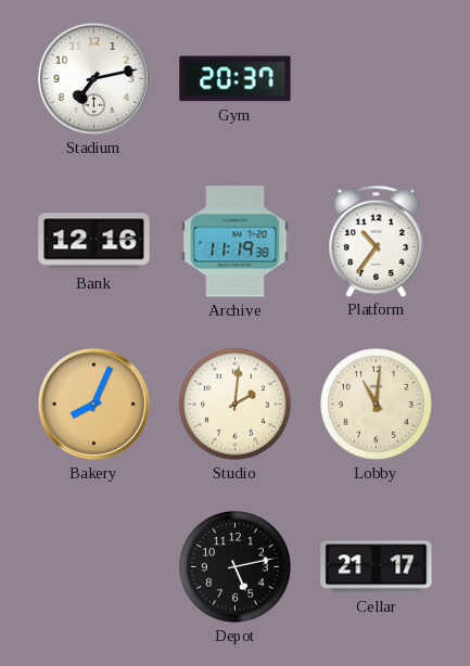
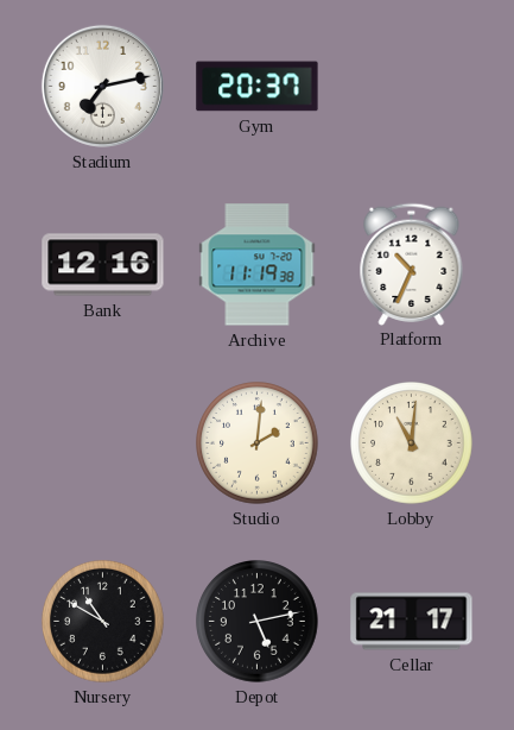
Platform: 10:36 -> 10:34
Bakery: 8:04 -> none
Nursery: none -> 10:50
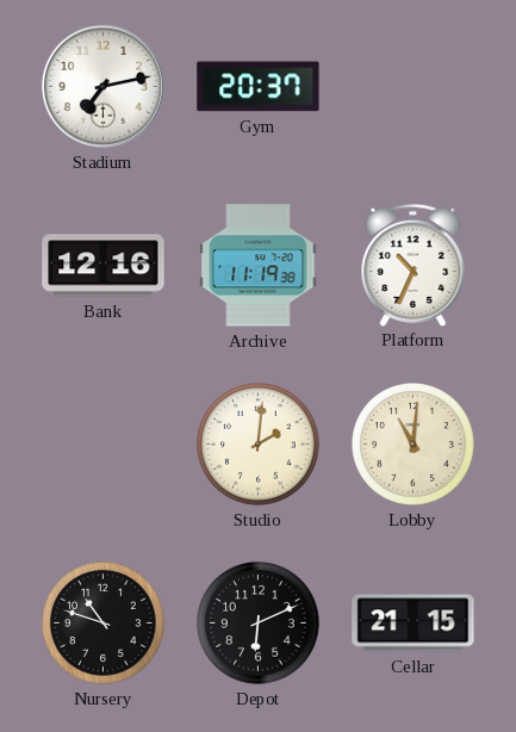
Nursery: 10:50 -> 10:48
Depot: 5:13 -> 6:11
Cellar: 21:17 -> 21:15
